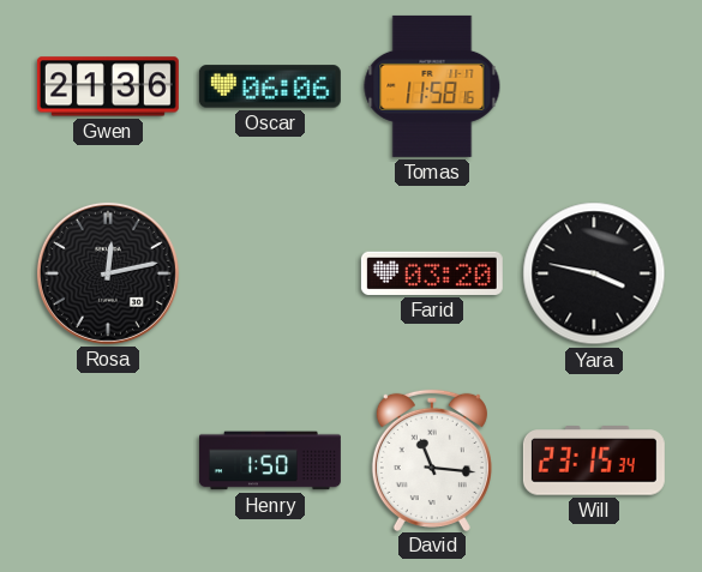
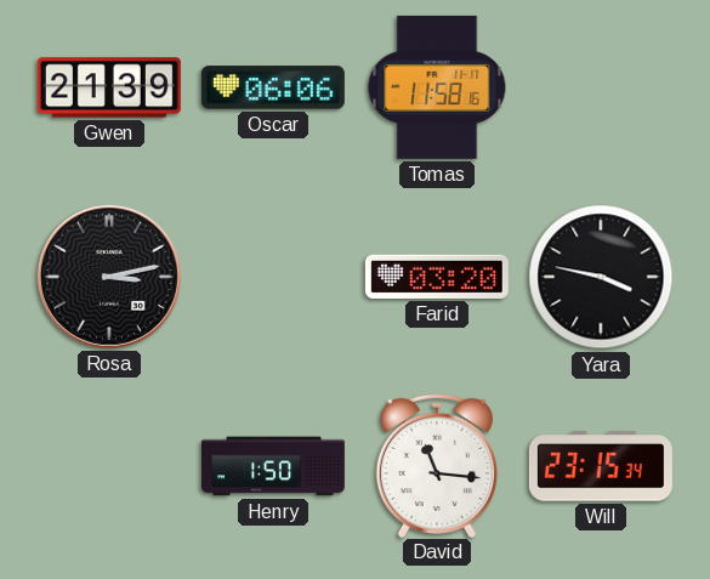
Gwen: 21:36 -> 21:39
Rosa: 12:13 -> 3:13
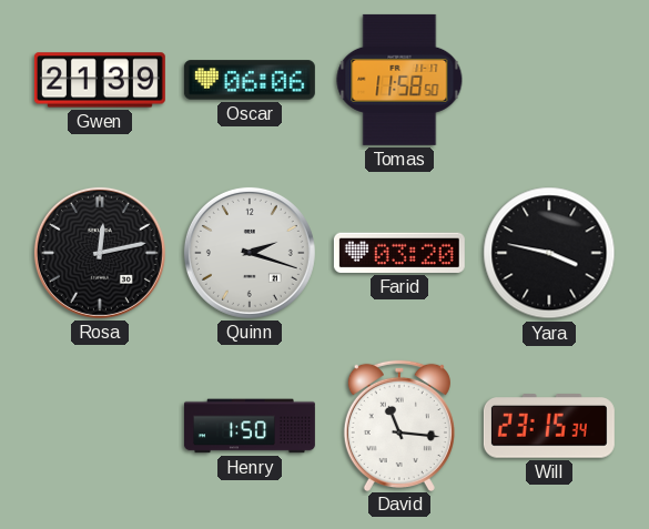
Tomas: 11:58:16 -> 11:58:50
Rosa: 3:13 -> 12:13
Quinn: none -> 2:18
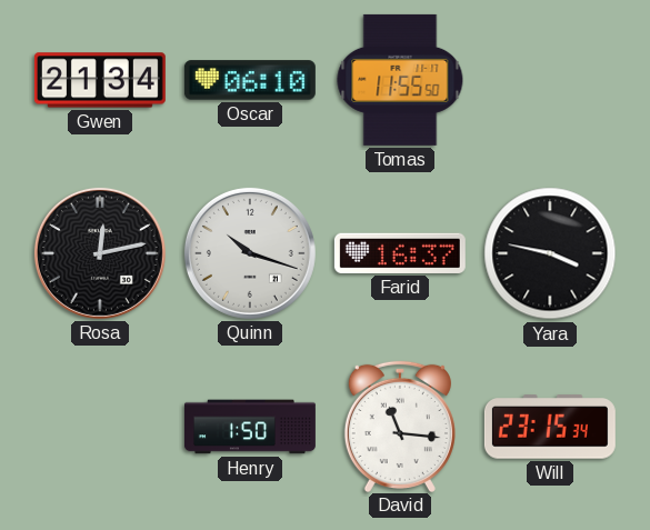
Gwen: 21:39 -> 21:34
Oscar: 06:06 -> 06:10
Tomas: 11:58 -> 11:55
Quinn: 2:18 -> 10:18
Farid: 03:20 -> 16:37
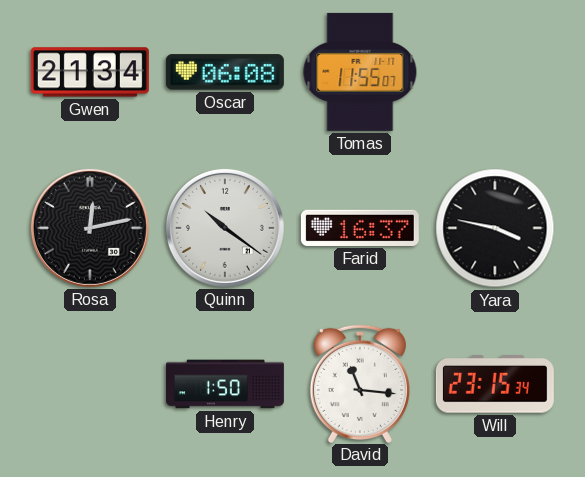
Oscar: 06:10 -> 06:08
Tomas: 11:55:50 -> 11:55:07
Quinn: 10:18 -> 10:21
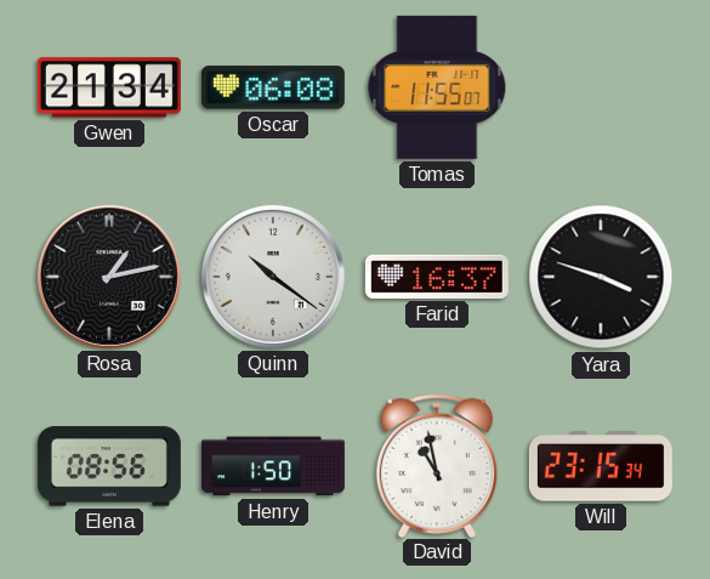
Rosa: 12:13 -> 1:13
Yara: 3:47 -> 3:48
Elena: none -> 08:56
David: 11:16 -> 10:58
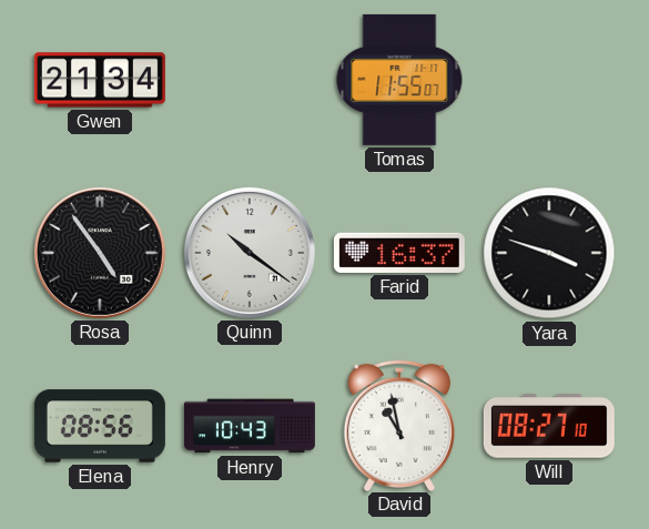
Oscar: 06:08 -> none
Rosa: 1:13 -> 4:54
Henry: 1:50 -> 10:43
Will: 23:15 -> 08:27
